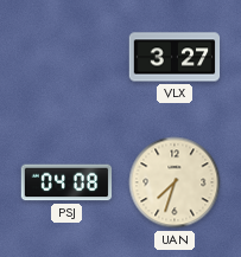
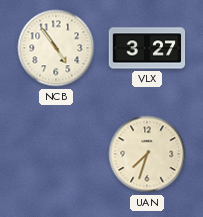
NCB: none -> 4:54
PSJ: 04:08 -> none
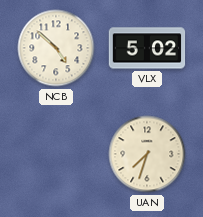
NCB: 4:54 -> 4:52
VLX: 3:27 -> 5:02
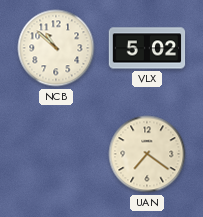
NCB: 4:52 -> 10:52
UAN: 7:33 -> 7:21
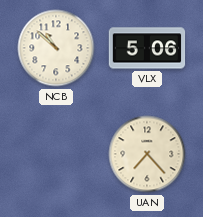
VLX: 5:02 -> 5:06
UAN: 7:21 -> 7:23
